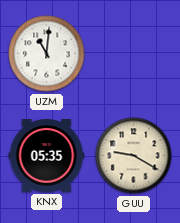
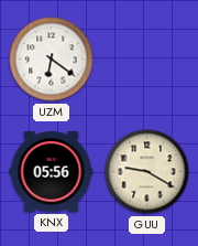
UZM: 11:01 -> 6:21
KNX: 05:35 -> 05:56
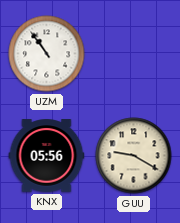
UZM: 6:21 -> 10:54
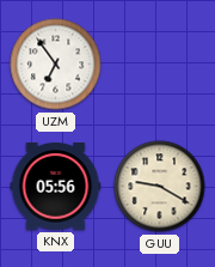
UZM: 10:54 -> 6:54
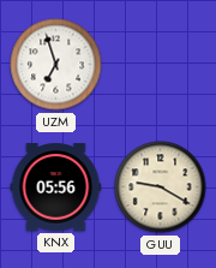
UZM: 6:54 -> 6:57
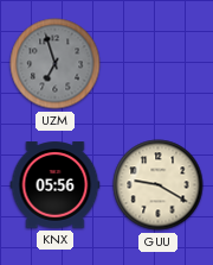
UZM dial: white -> grey
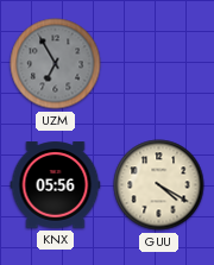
UZM: 6:57 -> 6:55
GUU: 9:20 -> 4:20
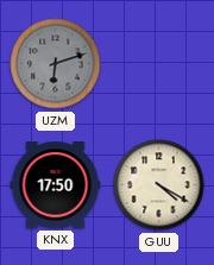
UZM: 6:55 -> 6:12
KNX: 05:56 -> 17:50
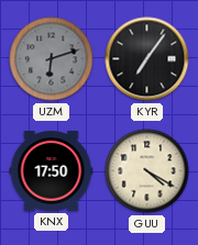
KYR: none -> 7:06
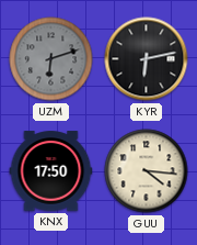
KYR: 7:06 -> 6:13
GUU: 4:20 -> 4:16
